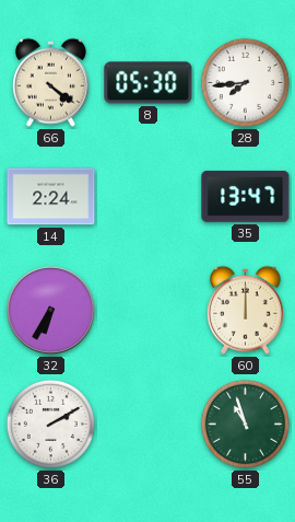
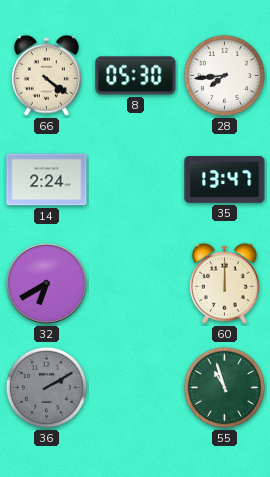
32: 6:35 -> 6:40
36 dial: white -> grey
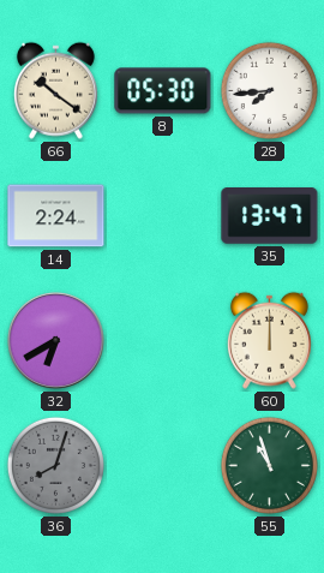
66: 4:21 -> 10:21
36: 2:10 -> 8:03
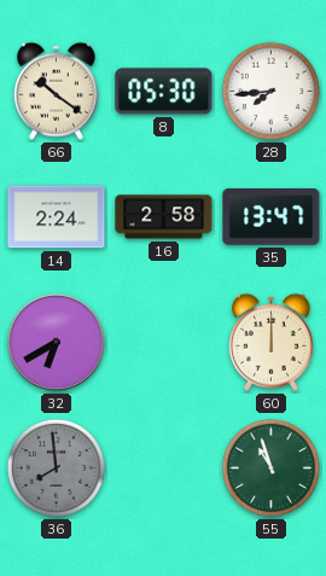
16: none -> 2:58
36: 8:03 -> 7:59
